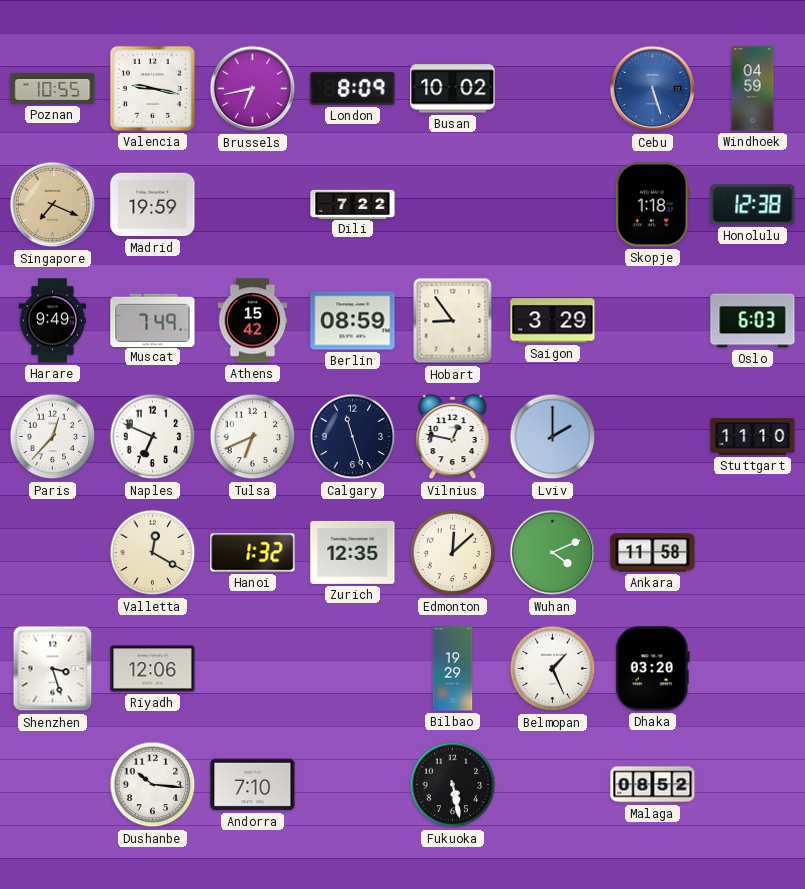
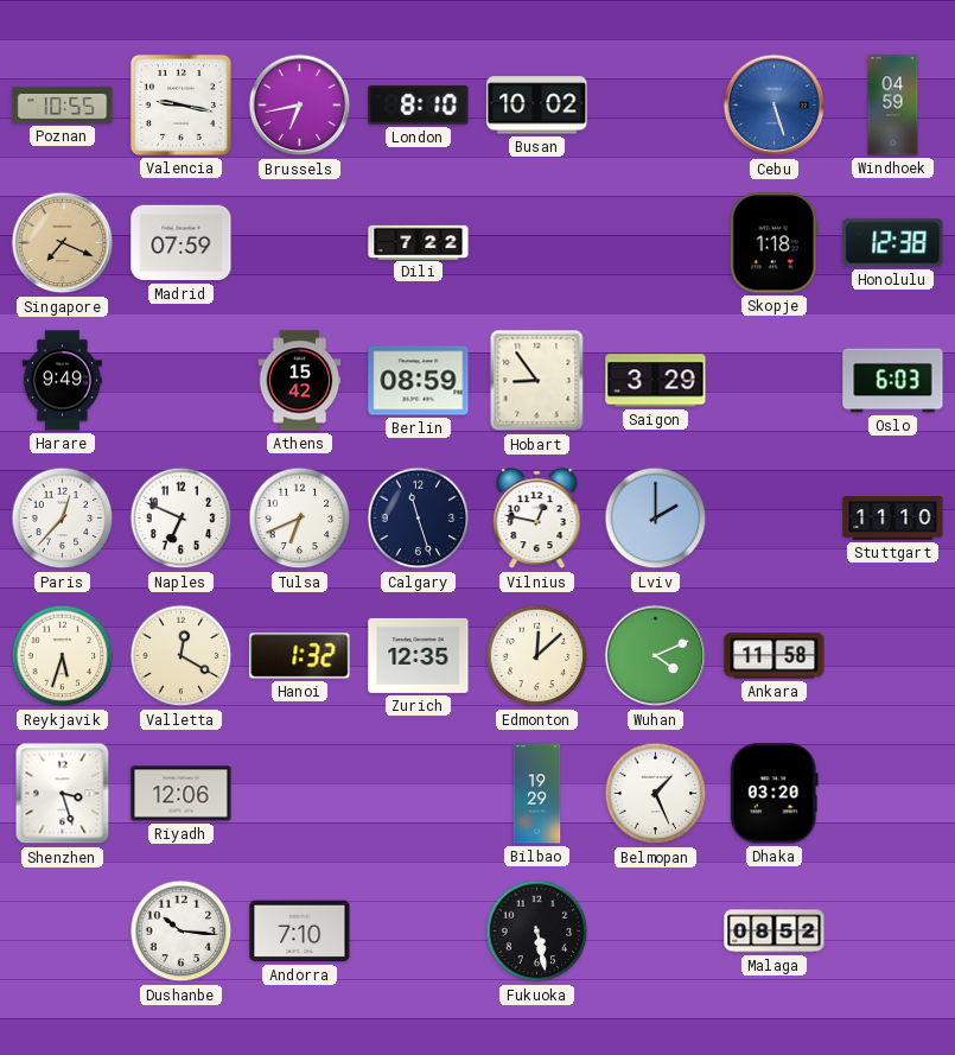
London: 8:09 -> 8:10
Madrid: 19:59 -> 07:59
Muscat: 7:49 -> none
Reykjavik: none -> 5:33
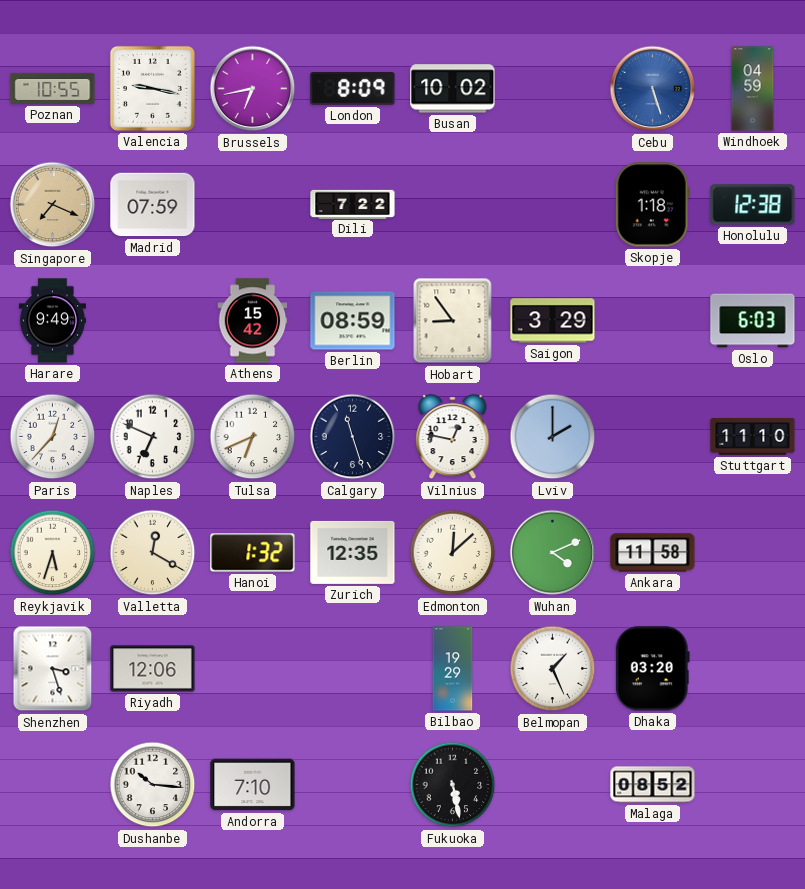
London: 8:10 -> 8:09
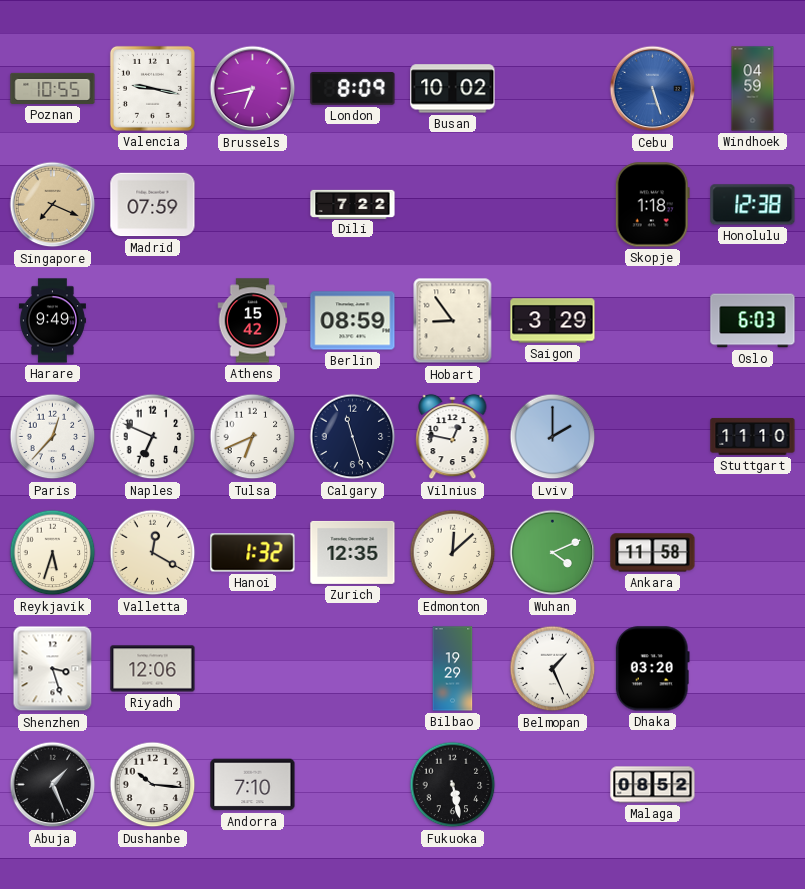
Abuja: none -> 1:26
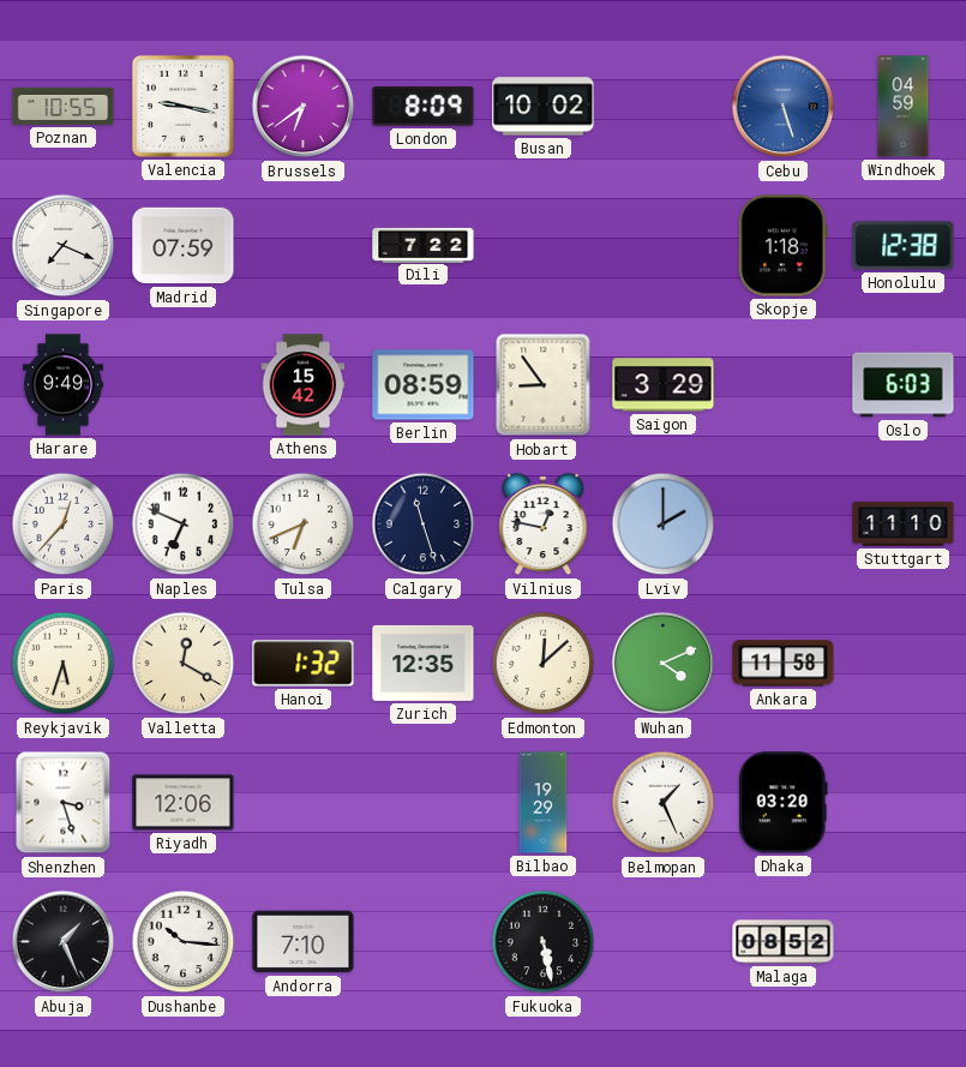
Brussels: 6:43 -> 6:39
Singapore dial: champagne -> white
